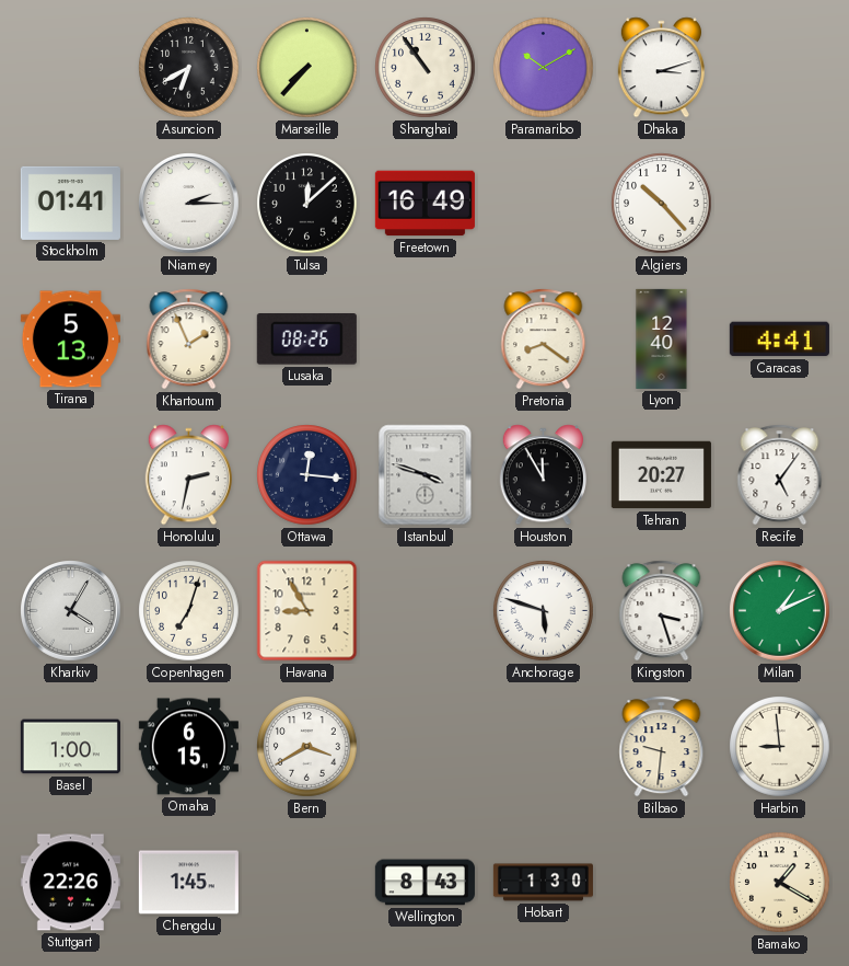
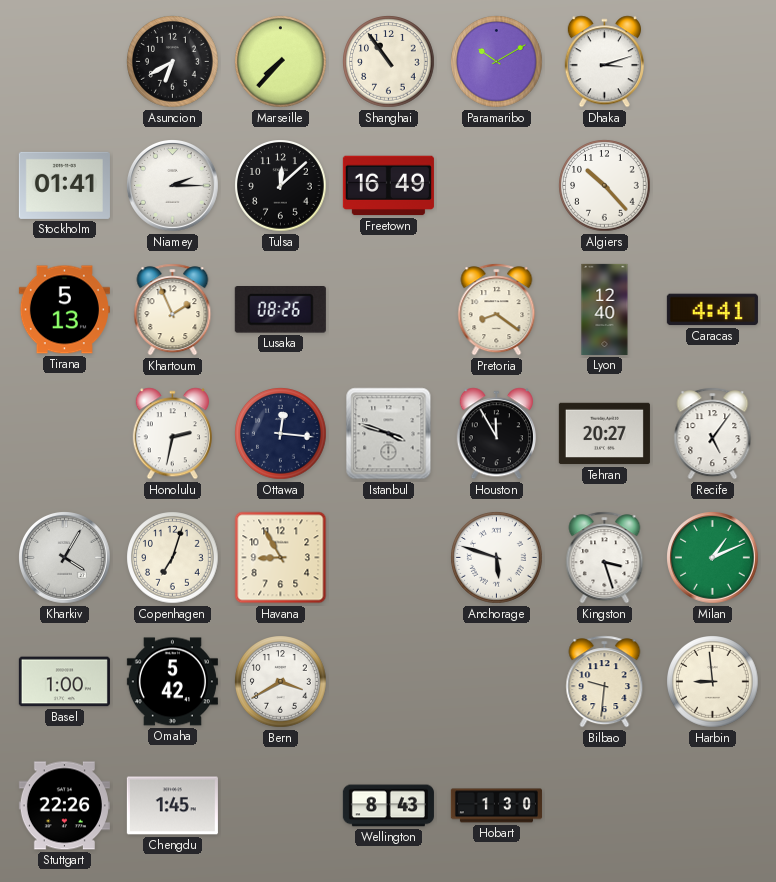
Omaha: 6:15 -> 5:42
Bamako: 1:20 -> none
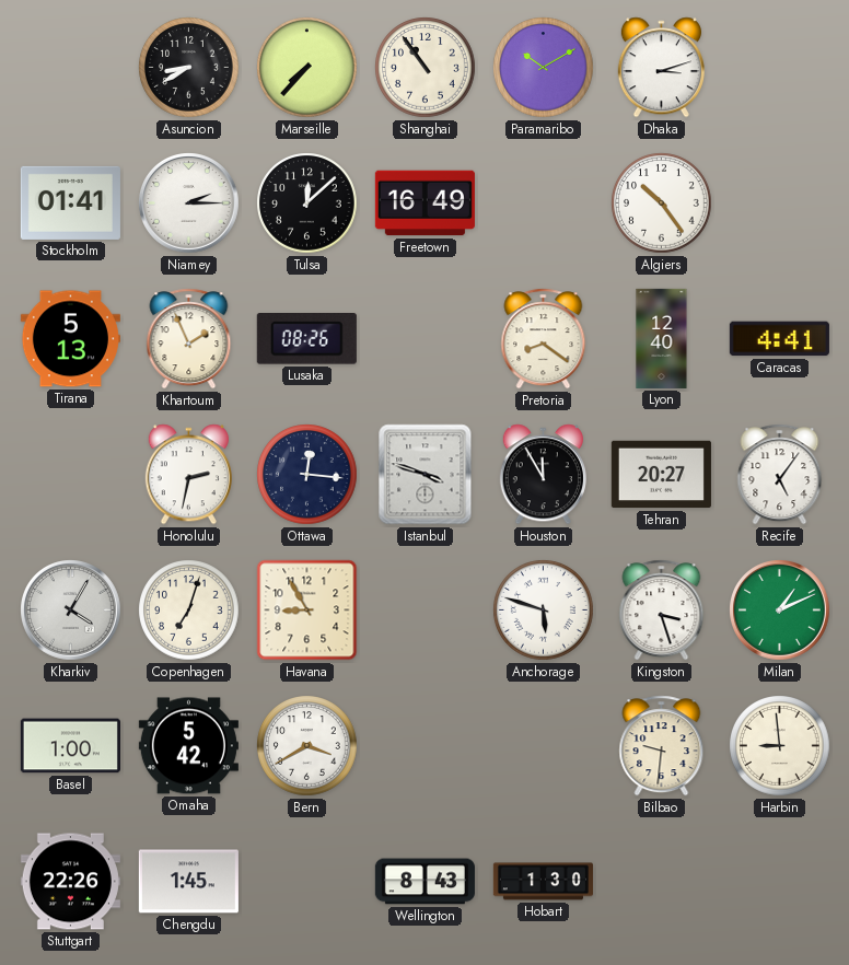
Asuncion: 6:40 -> 8:40
Algiers: 10:23 -> 10:24
